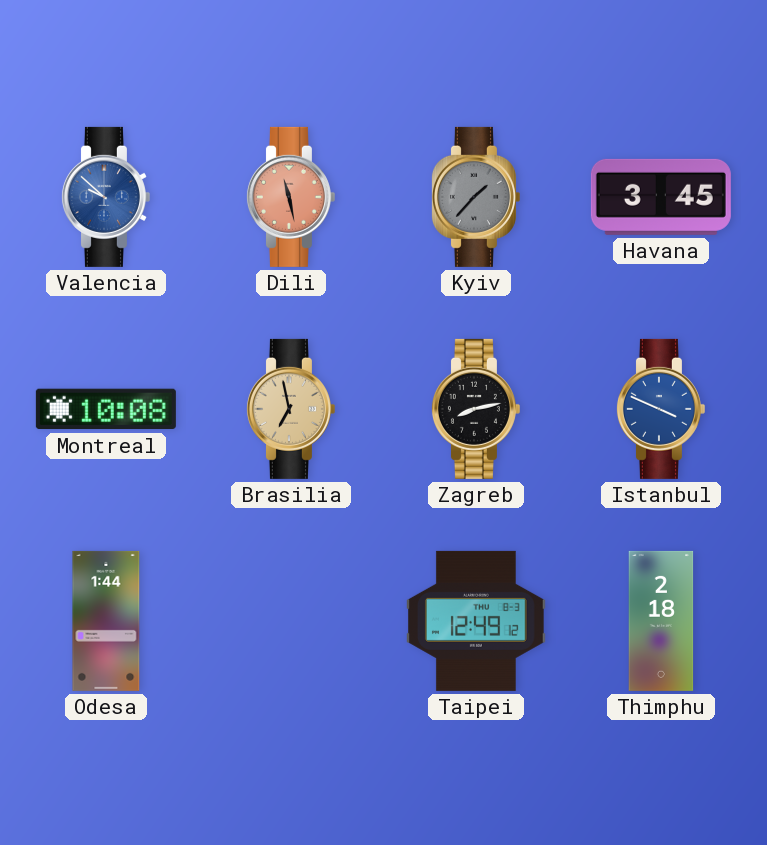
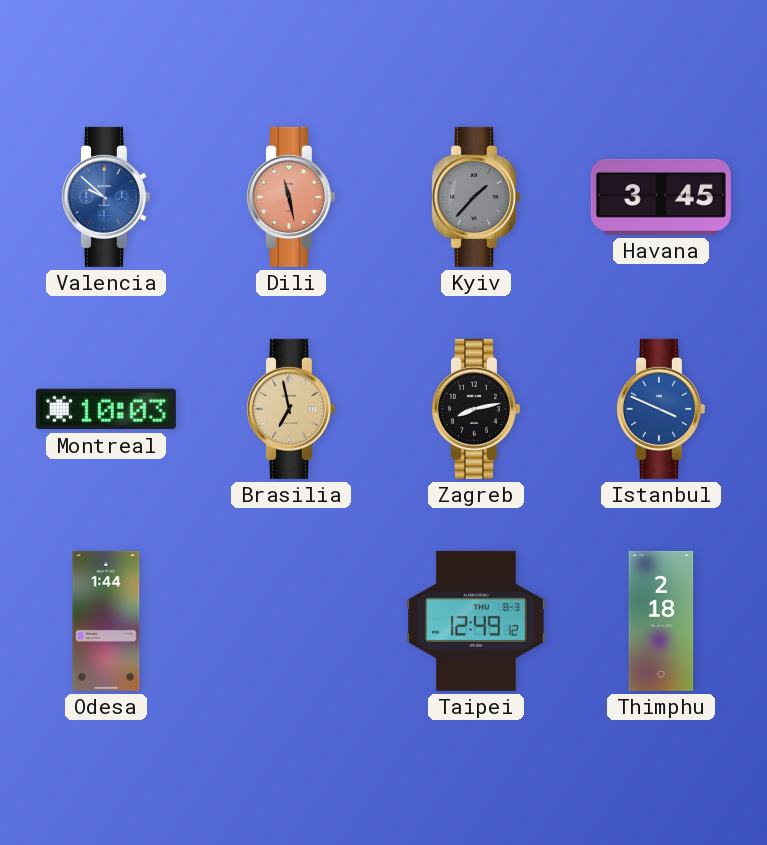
Montreal: 10:08 -> 10:03
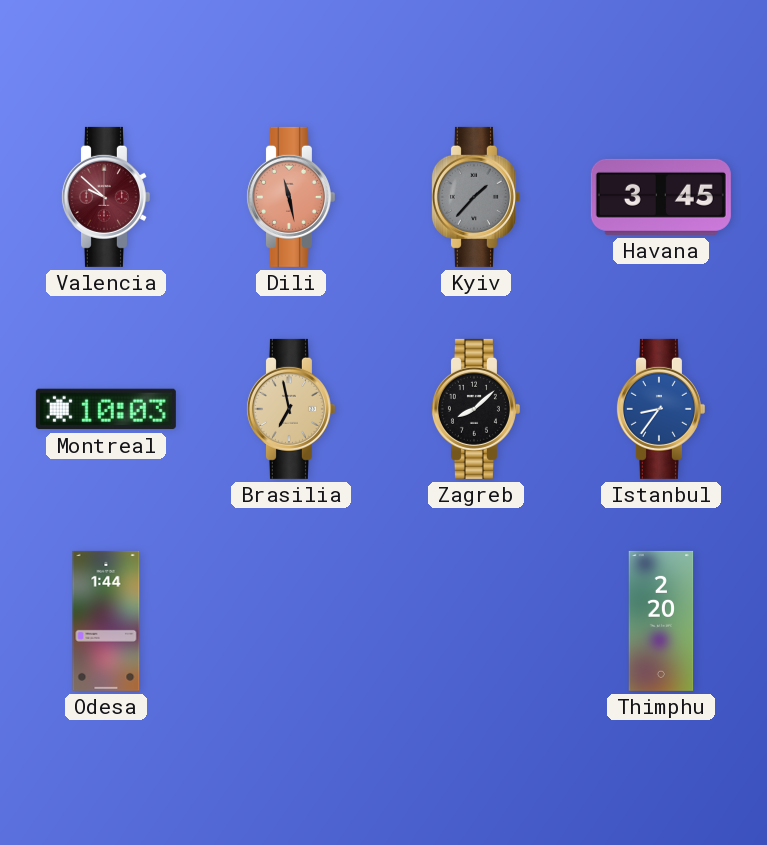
Valencia dial: blue -> burgundy
Zagreb: 8:13 -> 8:08
Istanbul: 3:49 -> 8:36
Taipei: 12:49 -> none
Thimphu: 2:18 -> 2:20
